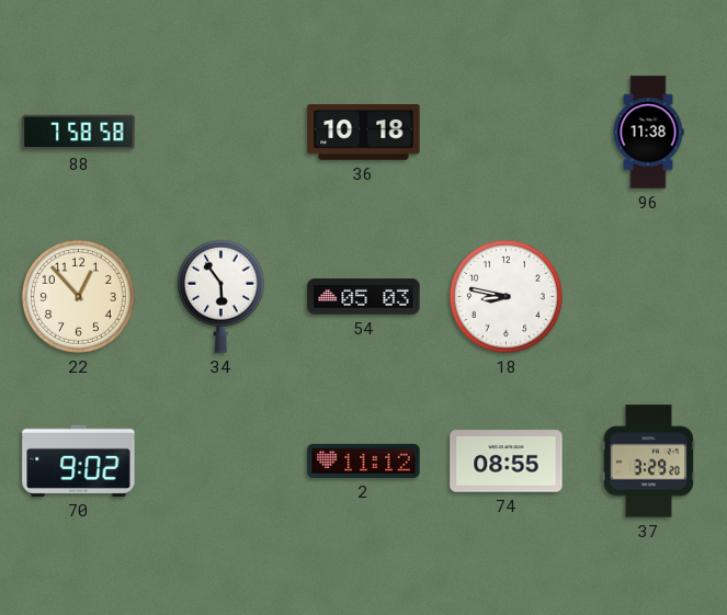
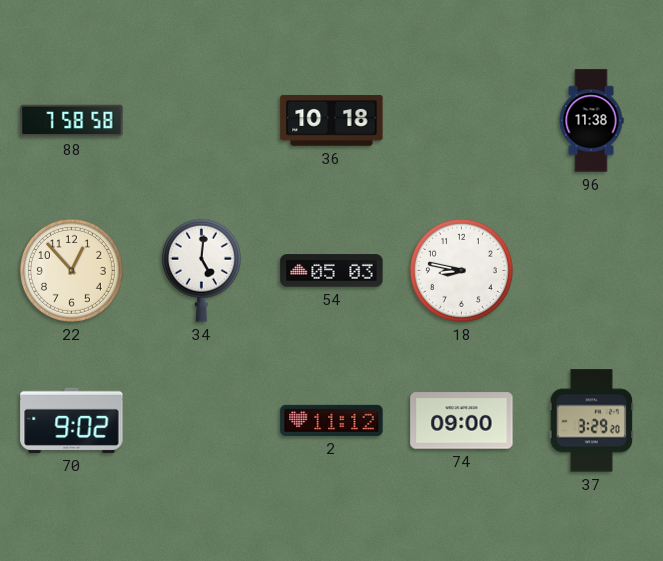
34: 5:54 -> 5:01
74: 08:55 -> 09:00
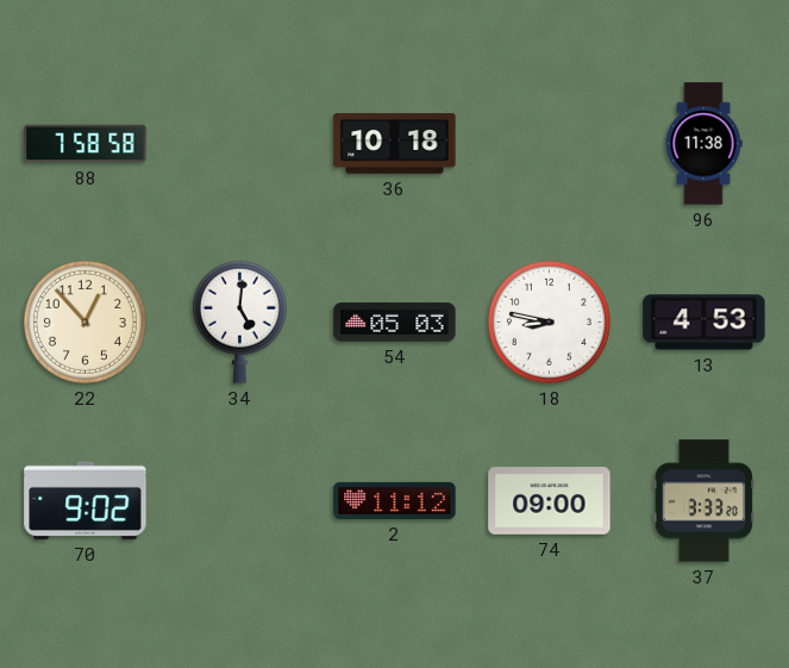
13: none -> 4:53
37: 3:29 -> 3:33
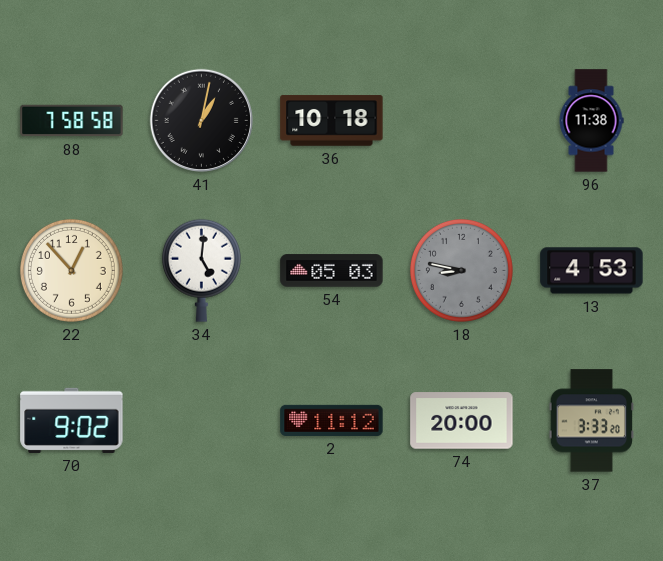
41: none -> 1:02
18 dial: white -> grey
74: 09:00 -> 20:00
